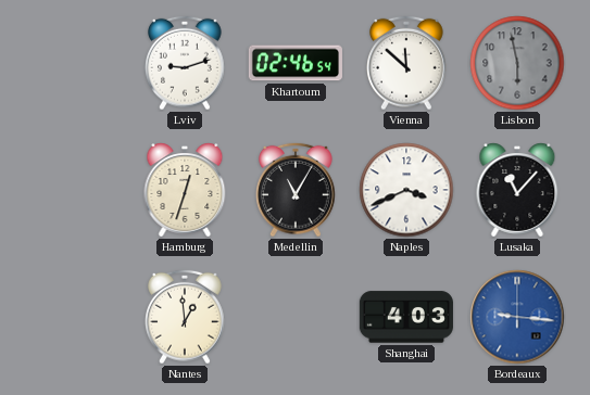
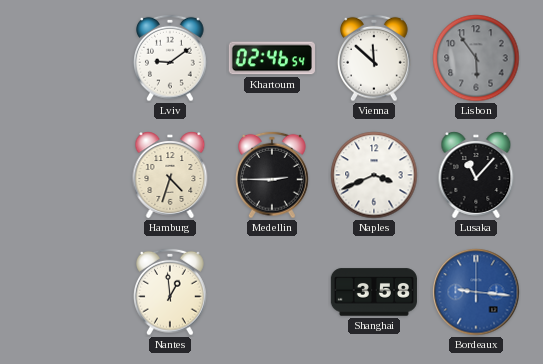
Lviv: 9:12 -> 9:09
Lisbon: 5:58 -> 5:54
Hamburg: 12:33 -> 4:33
Medellin: 11:05 -> 2:45
Shanghai: 4:03 -> 3:58
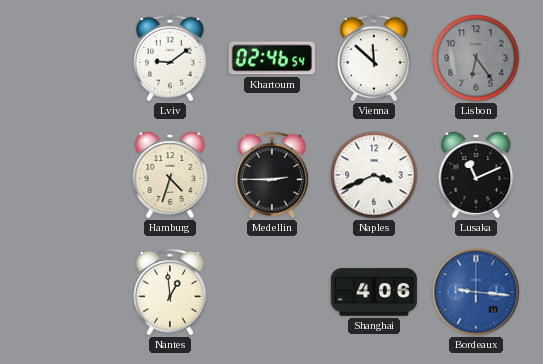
Lisbon: 5:54 -> 6:24
Lusaka: 11:07 -> 11:11
Shanghai: 3:58 -> 4:06
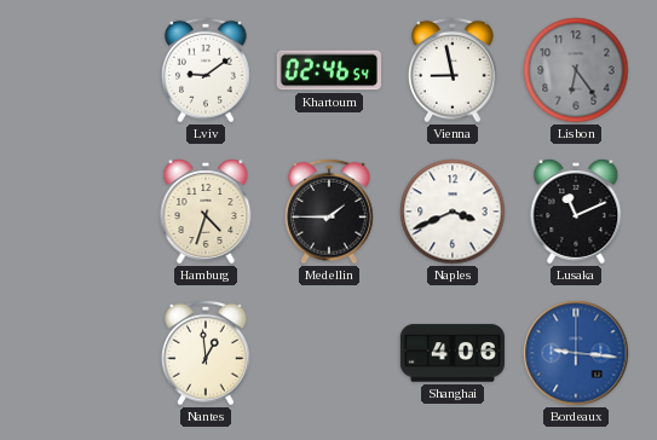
Vienna: 11:52 -> 8:58
Medellin: 2:45 -> 1:45
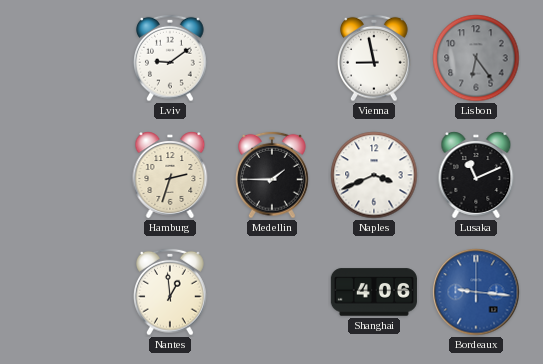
Khartoum: 02:46 -> none
Hamburg: 4:33 -> 2:33
